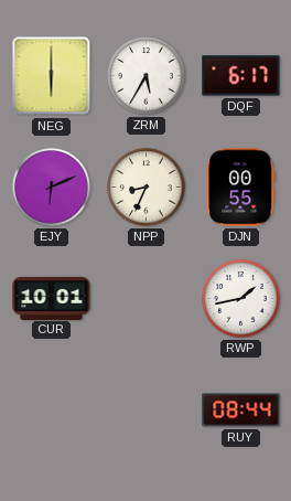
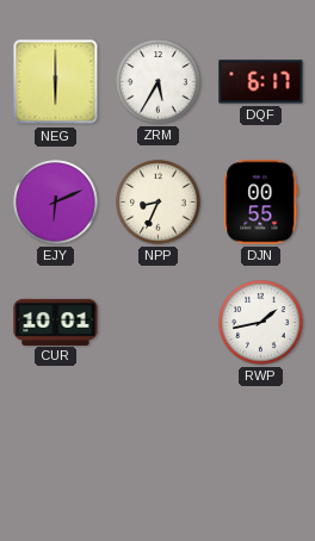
RUY: 08:44 -> none
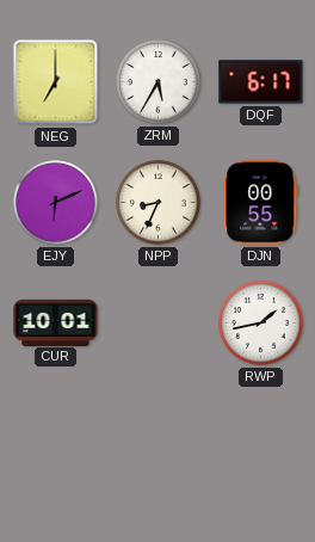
NEG: 6:00 -> 7:00
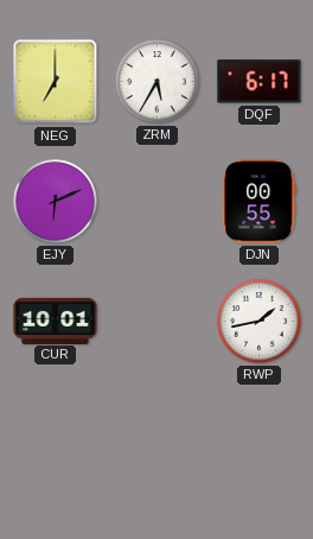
NPP: 8:34 -> none
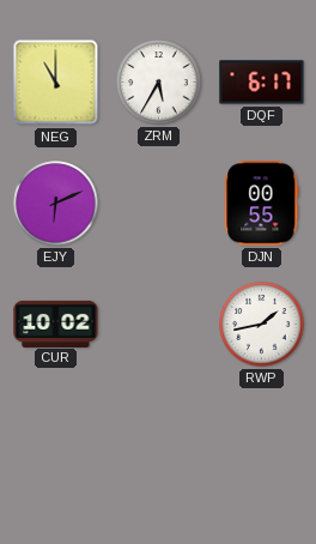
NEG: 7:00 -> 11:00
CUR: 10:01 -> 10:02
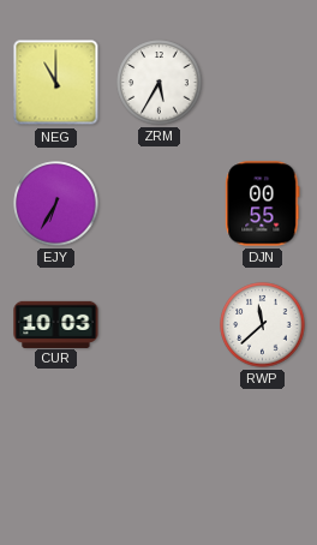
DQF: 6:17 -> none
EJY: 6:11 -> 6:35
CUR: 10:02 -> 10:03
RWP: 1:43 -> 11:38
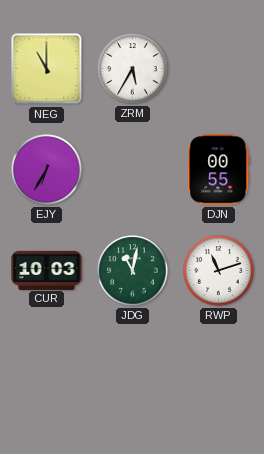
JDG: none -> 11:02
RWP: 11:38 -> 11:12
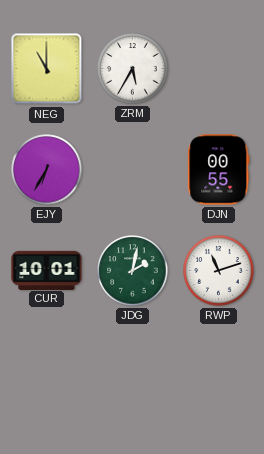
CUR: 10:03 -> 10:01
JDG: 11:02 -> 2:02
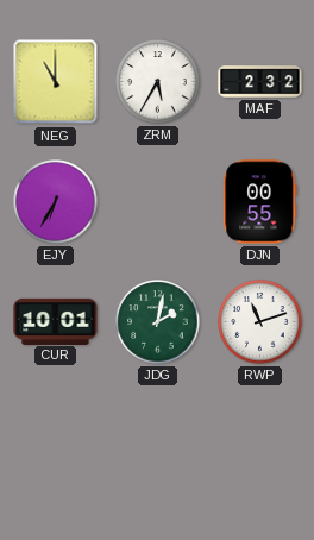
MAF: none -> 2:32
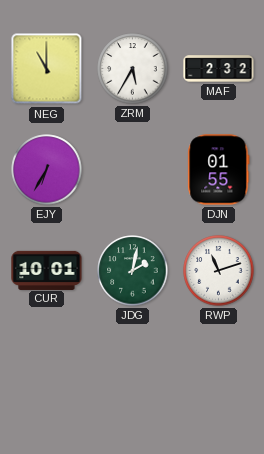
DJN: 00:55 -> 01:55
